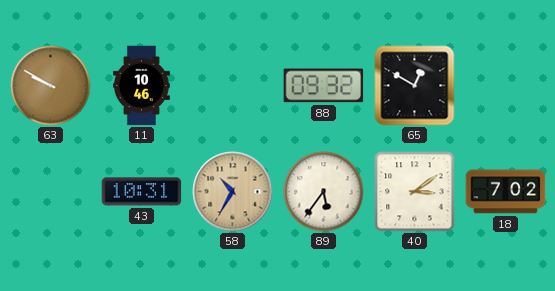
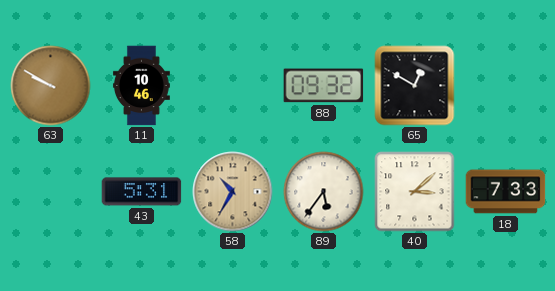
43: 10:31 -> 5:31
40: 3:09 -> 3:08
18: 7:02 -> 7:33
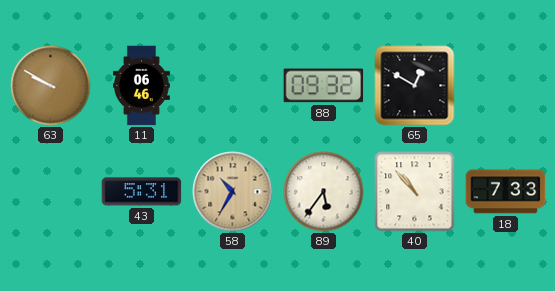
11: 10:46 -> 06:46
40: 3:08 -> 10:53
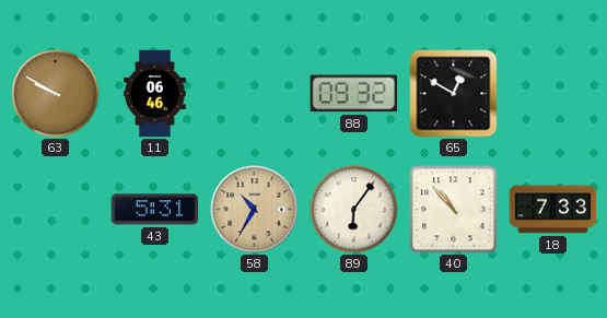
89: 5:36 -> 6:06
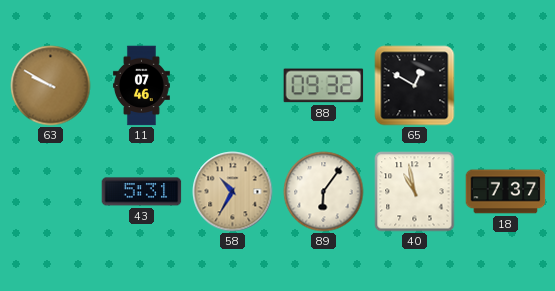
11: 06:46 -> 07:46
40: 10:53 -> 10:58
18: 7:33 -> 7:37
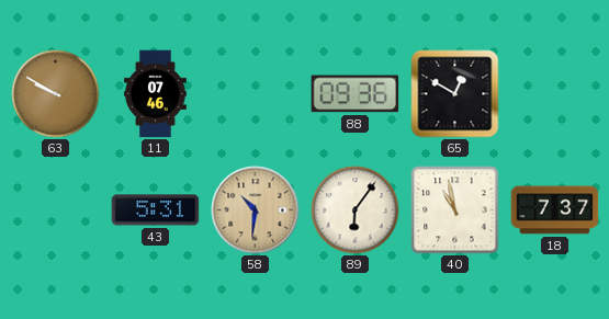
88: 09:32 -> 09:36
58: 10:35 -> 10:31
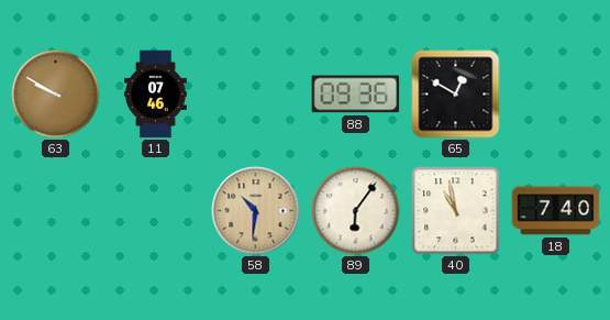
43: 5:31 -> none
18: 7:37 -> 7:40
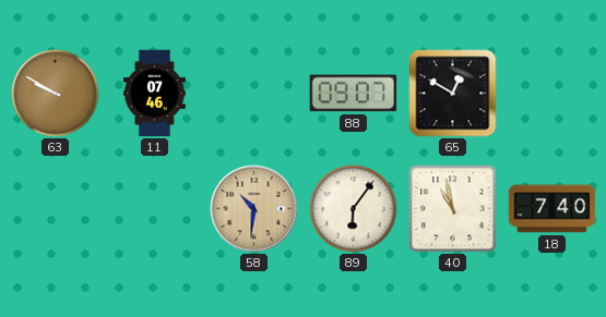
88: 09:36 -> 09:07
